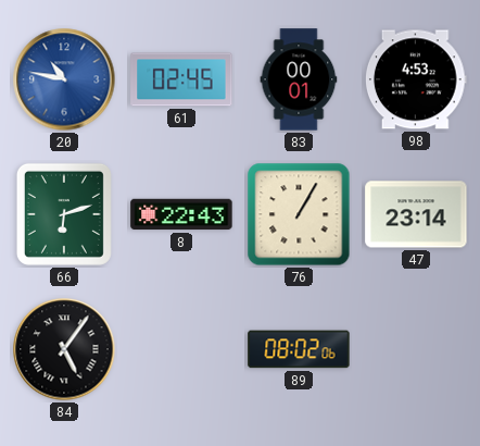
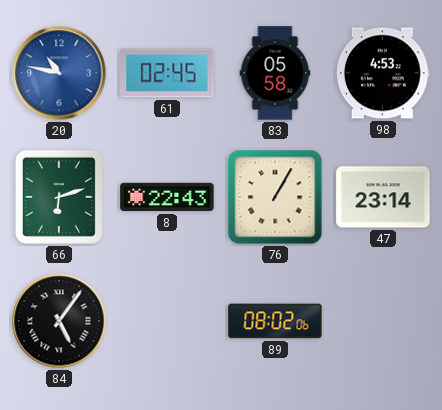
83: 00:01 -> 05:58
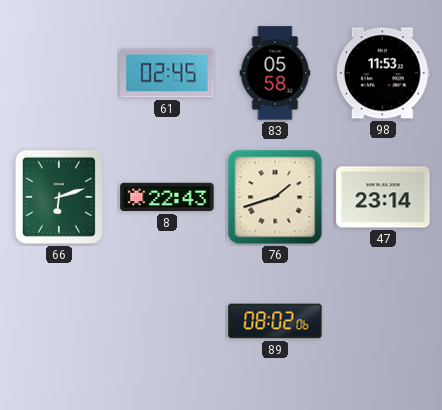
20: 10:47 -> none
98: 4:53 -> 11:53
76: 1:05 -> 1:42
84: 5:06 -> none
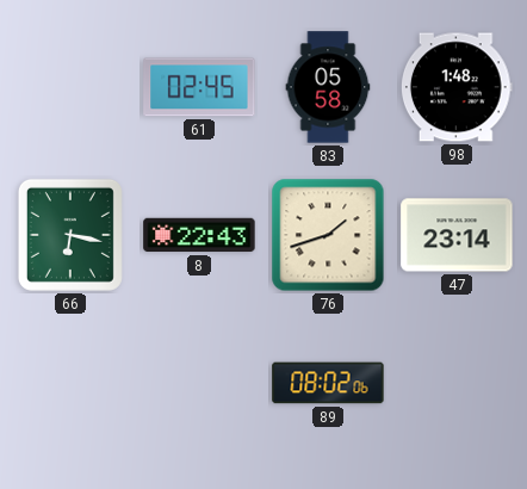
98: 11:53 -> 1:48
66: 6:12 -> 6:17
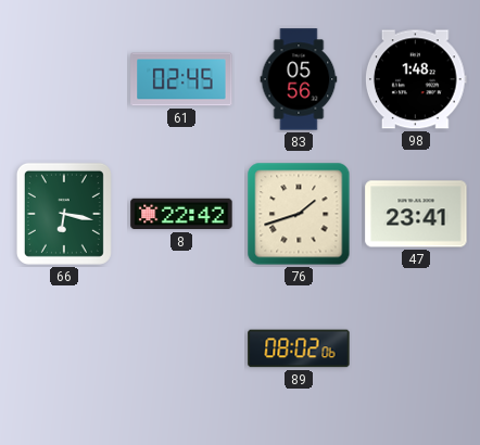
83: 05:58 -> 05:56
8: 22:43 -> 22:42
47: 23:14 -> 23:41
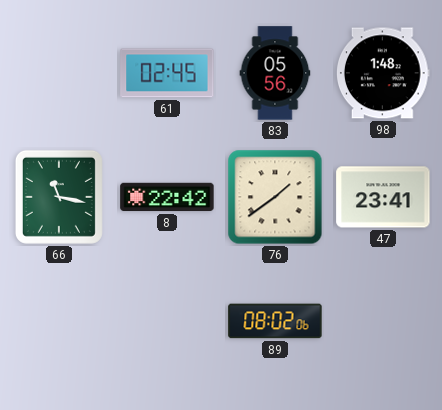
66: 6:17 -> 11:17
76: 1:42 -> 1:39
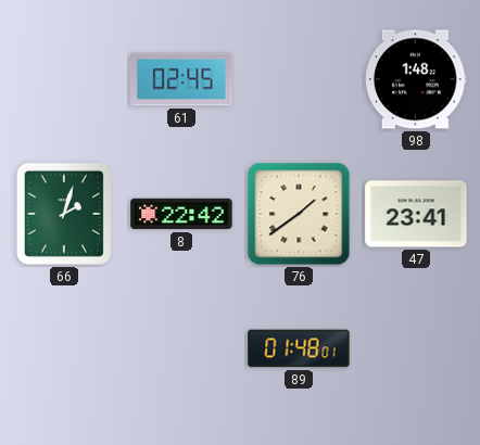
83: 05:56 -> none
66: 11:17 -> 2:03
89: 08:02 -> 01:48
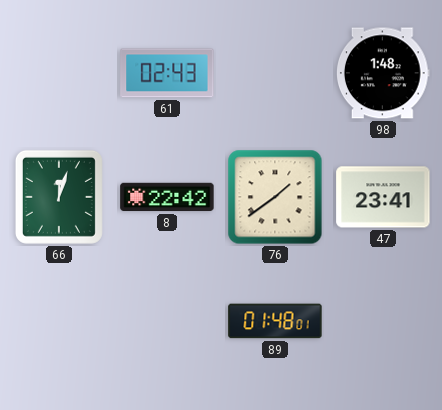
61: 02:45 -> 02:43
66: 2:03 -> 12:03
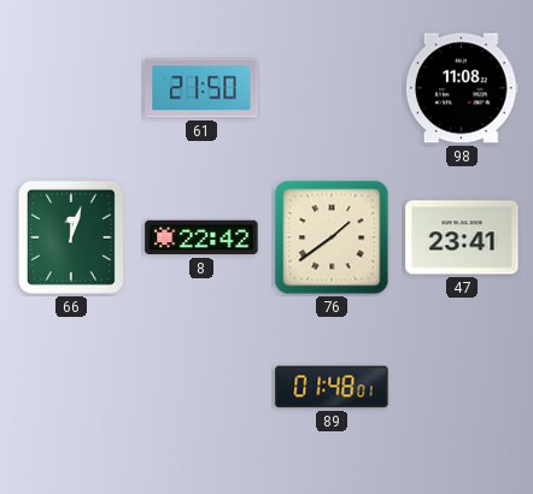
61: 02:43 -> 21:50
98: 1:48 -> 11:08
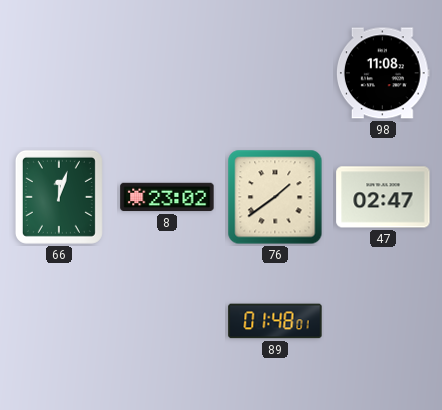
61: 21:50 -> none
8: 22:42 -> 23:02
47: 23:41 -> 02:47
